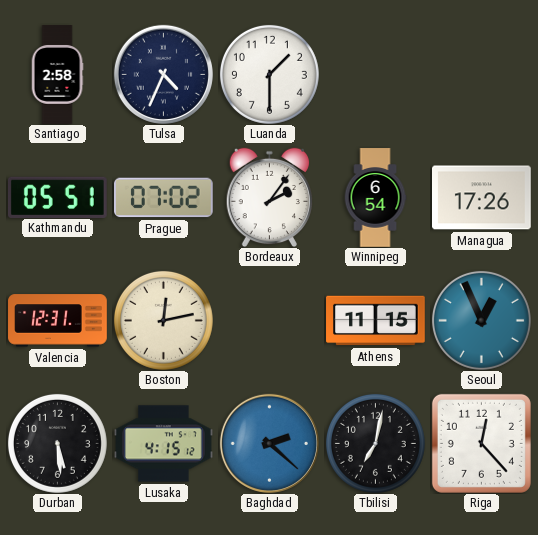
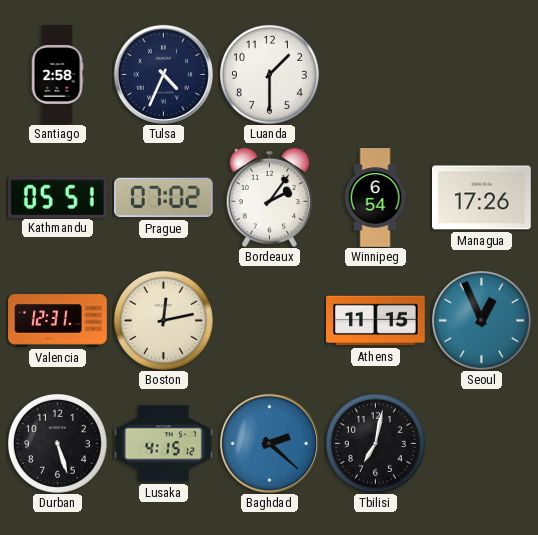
Durban: 5:29 -> 5:27
Riga: 12:23 -> none
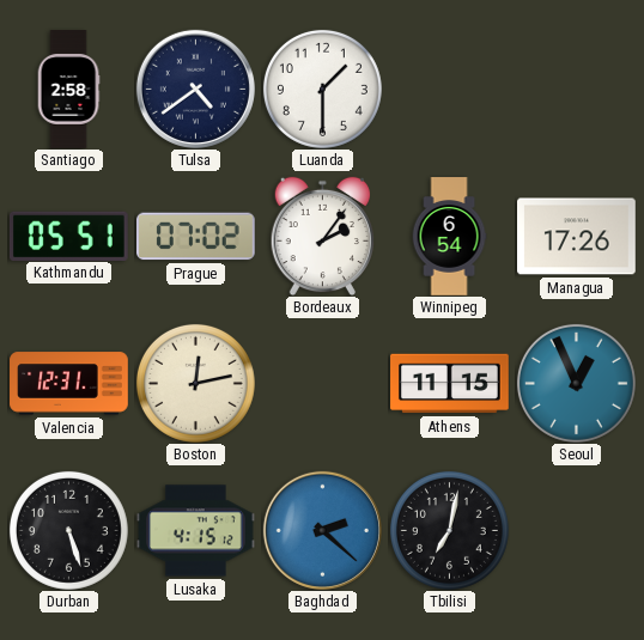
Tulsa: 4:34 -> 4:39
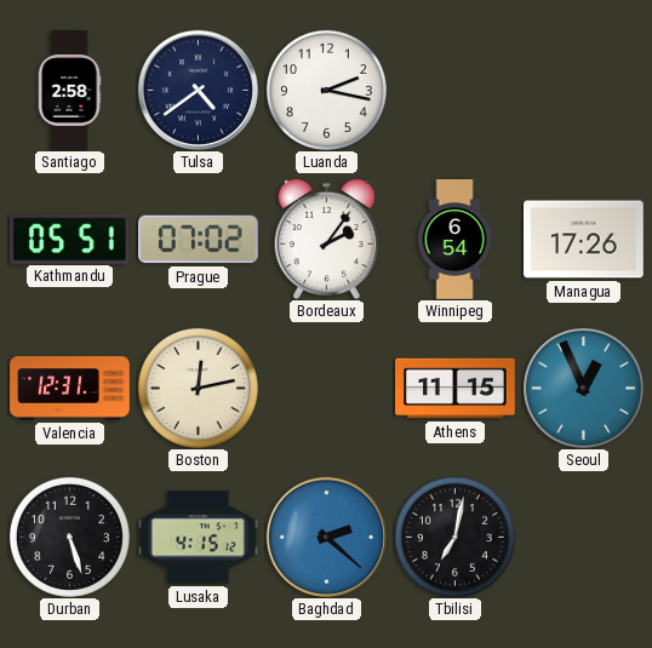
Luanda: 1:30 -> 2:17
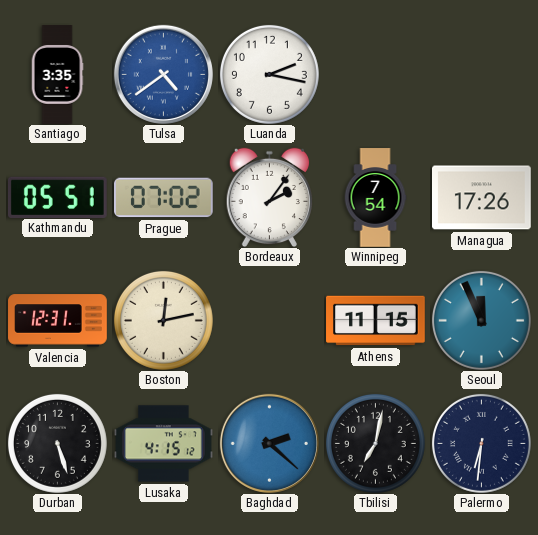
Santiago: 2:58 -> 3:35
Tulsa dial: navy -> blue
Winnipeg: 6:54 -> 7:54
Seoul: 12:56 -> 11:56
Palermo: none -> 6:31
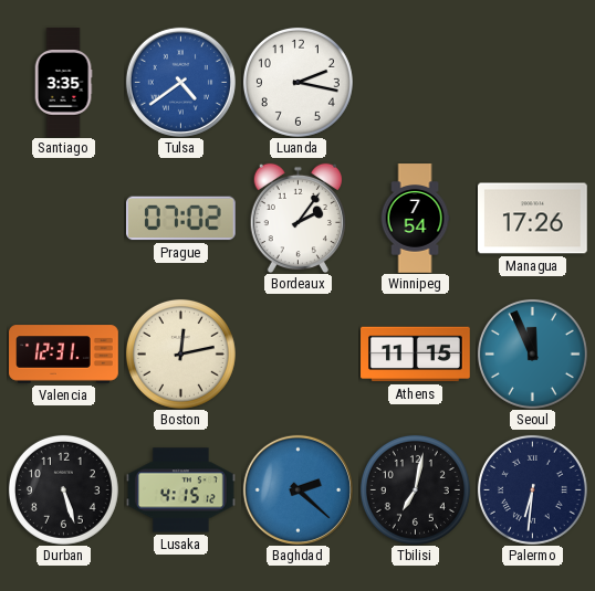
Kathmandu: 05:51 -> none
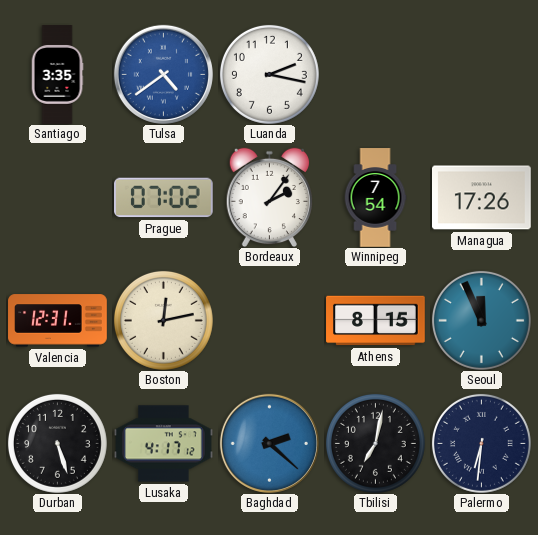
Athens: 11:15 -> 8:15
Lusaka: 4:15 -> 4:17
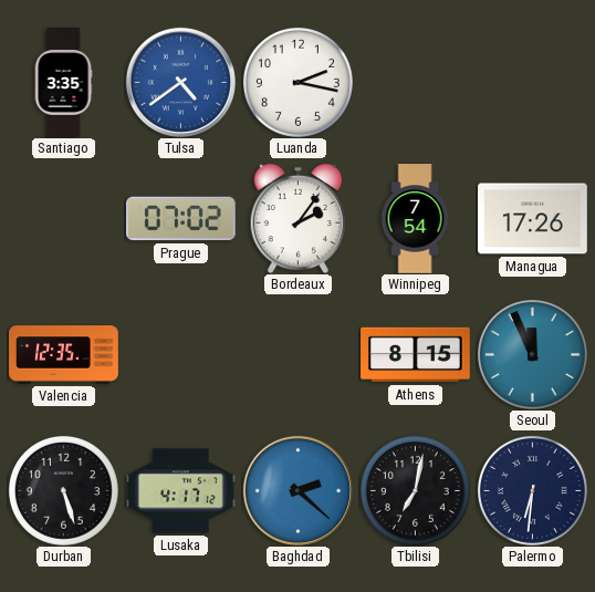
Valencia: 12:31 -> 12:35
Boston: 12:13 -> none
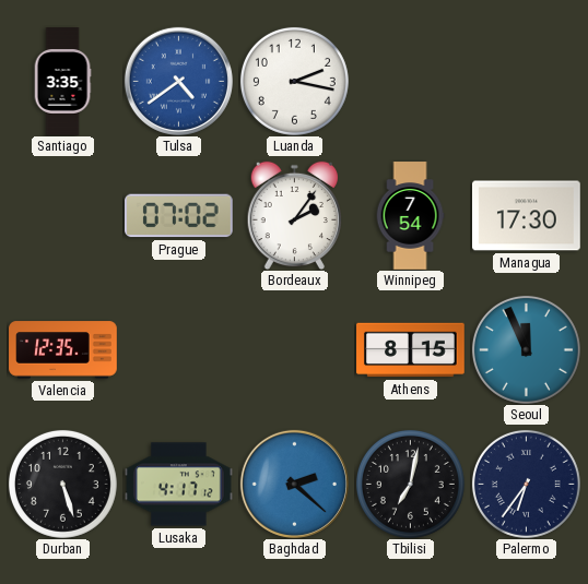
Managua: 17:26 -> 17:30
Palermo: 6:31 -> 6:36
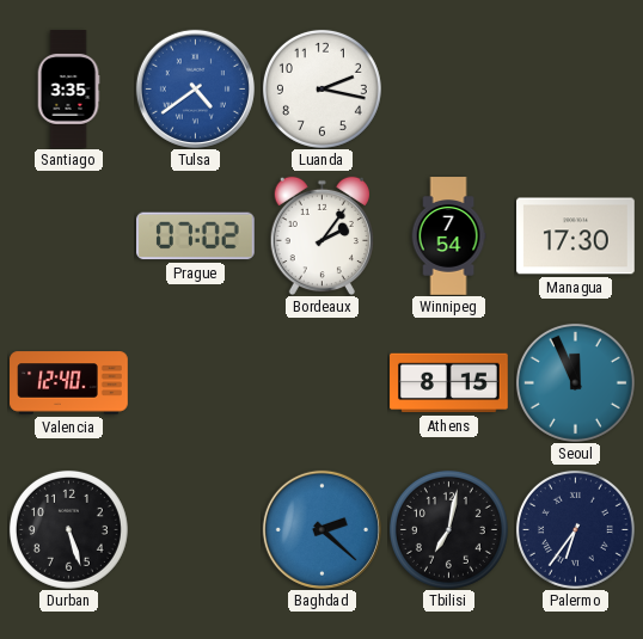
Valencia: 12:35 -> 12:40
Lusaka: 4:17 -> none
